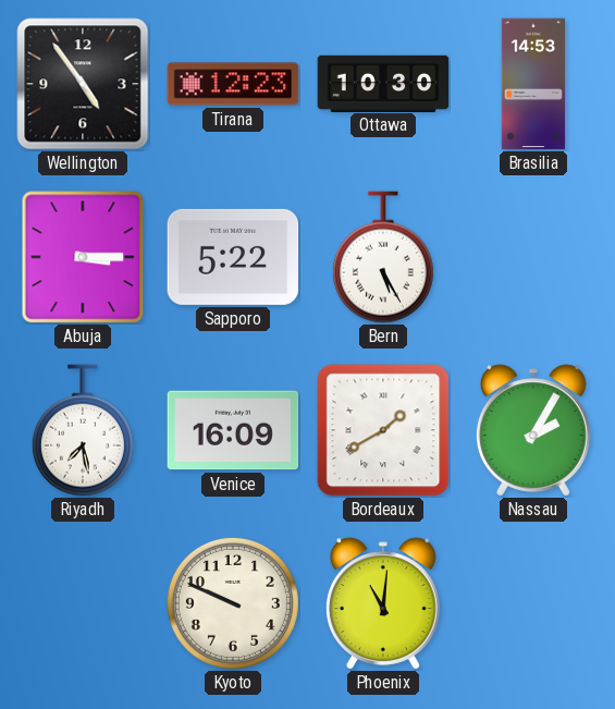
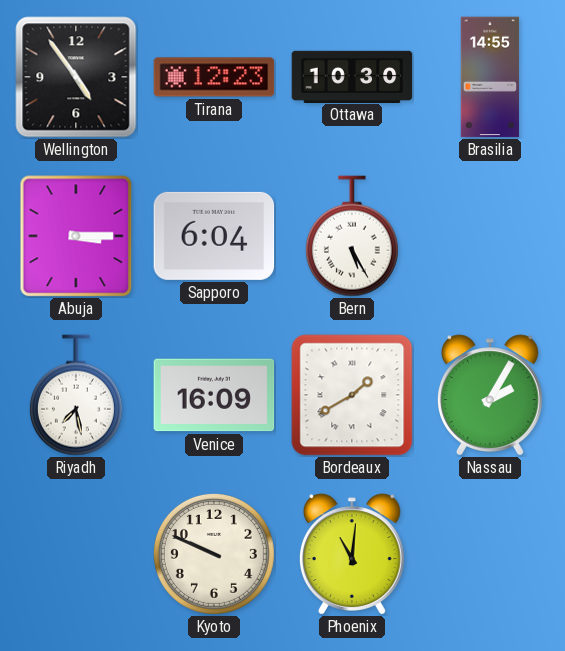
Brasilia: 14:53 -> 14:55
Sapporo: 5:22 -> 6:04
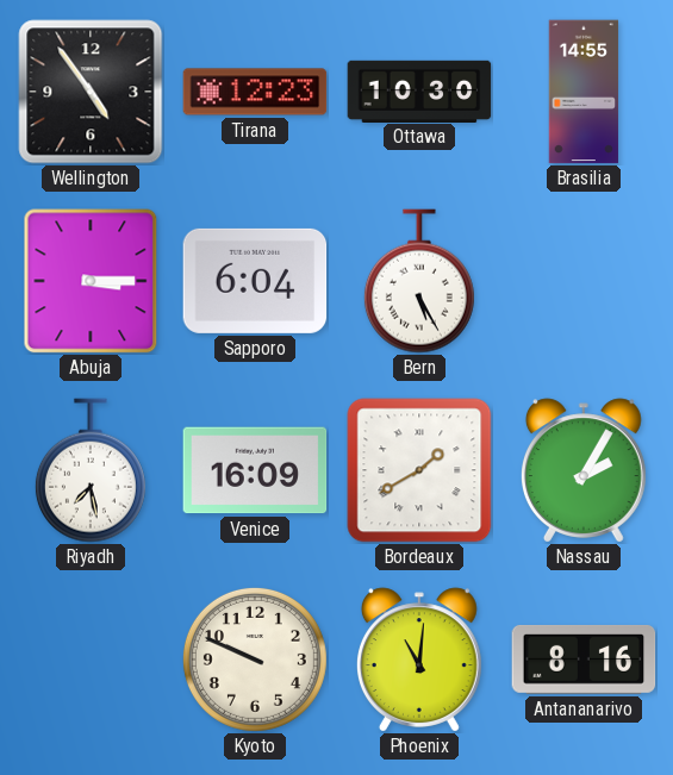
Antananarivo: none -> 8:16
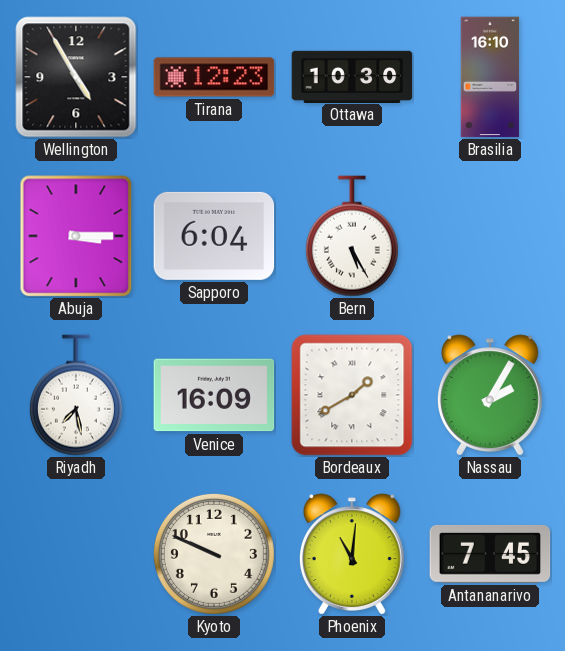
Wellington: 4:54 -> 4:55
Brasilia: 14:55 -> 16:10
Antananarivo: 8:16 -> 7:45
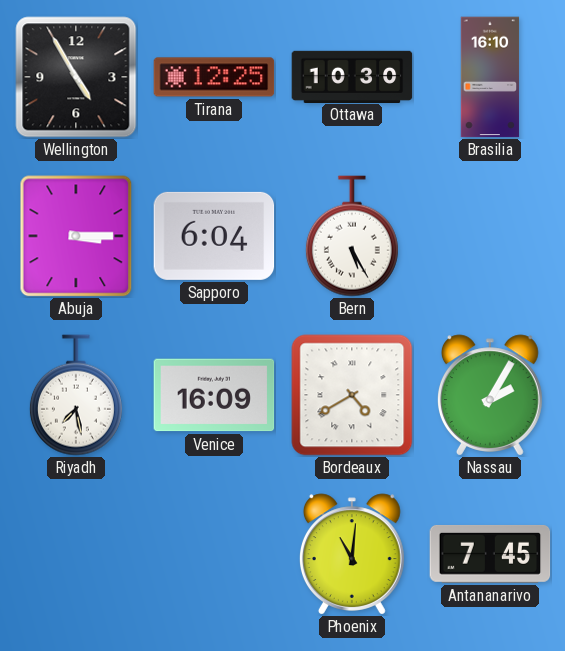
Tirana: 12:23 -> 12:25
Bordeaux: 1:40 -> 4:40
Kyoto: 9:49 -> none
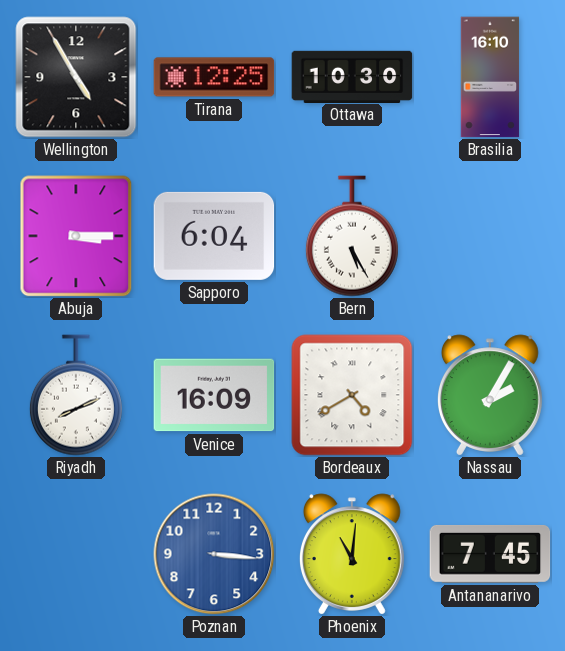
Riyadh: 7:28 -> 8:11
Poznan: none -> 3:16
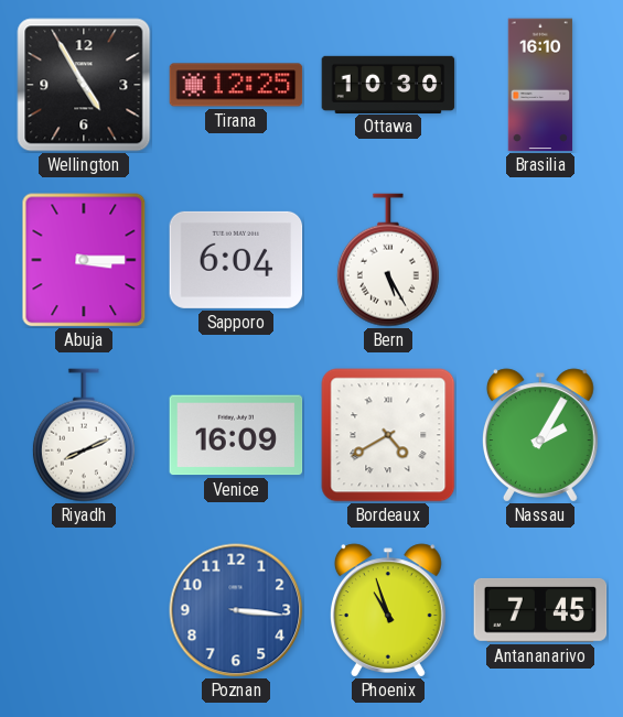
Phoenix: 11:01 -> 10:57
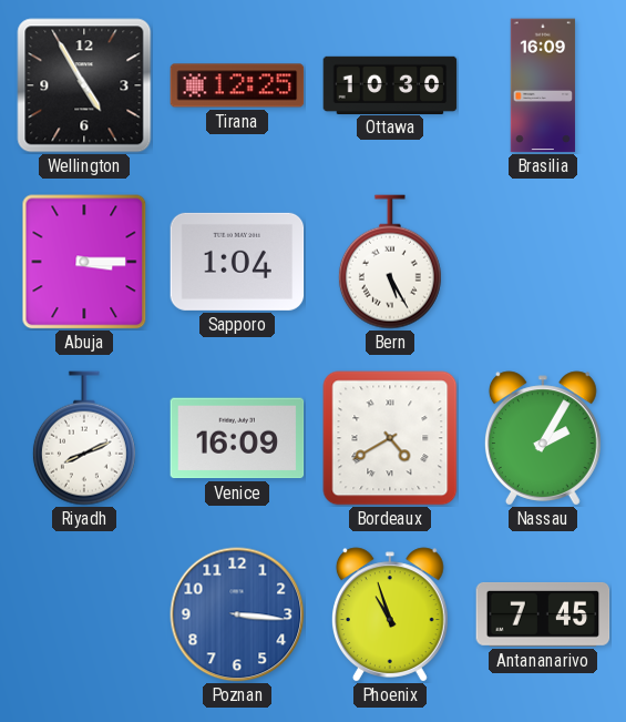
Brasilia: 16:10 -> 16:09
Sapporo: 6:04 -> 1:04
